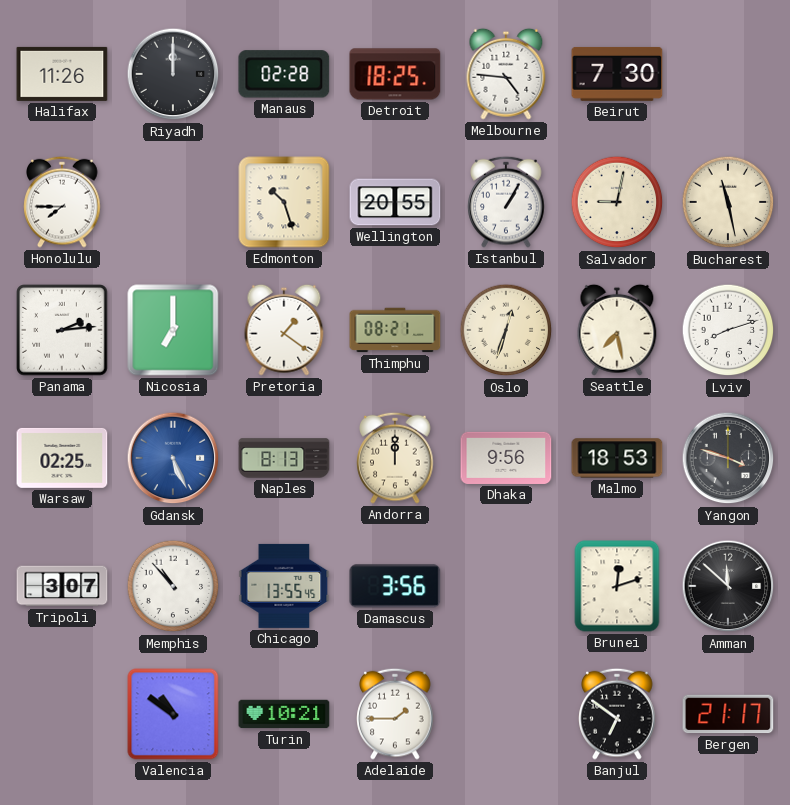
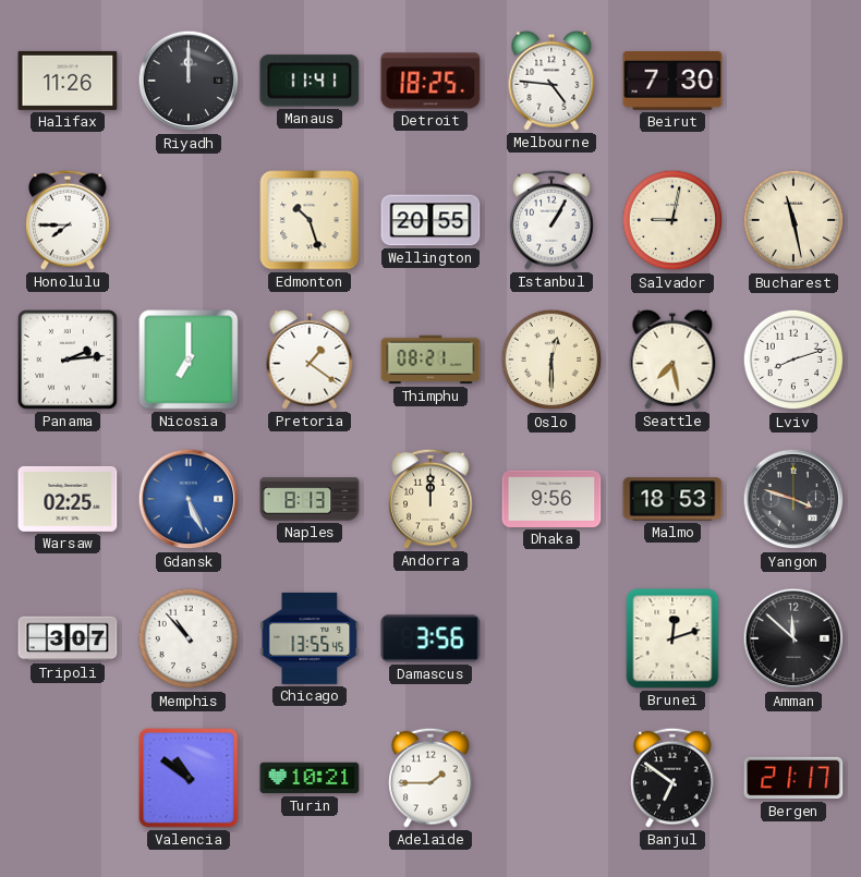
Manaus: 02:28 -> 11:41
Oslo: 12:33 -> 12:30
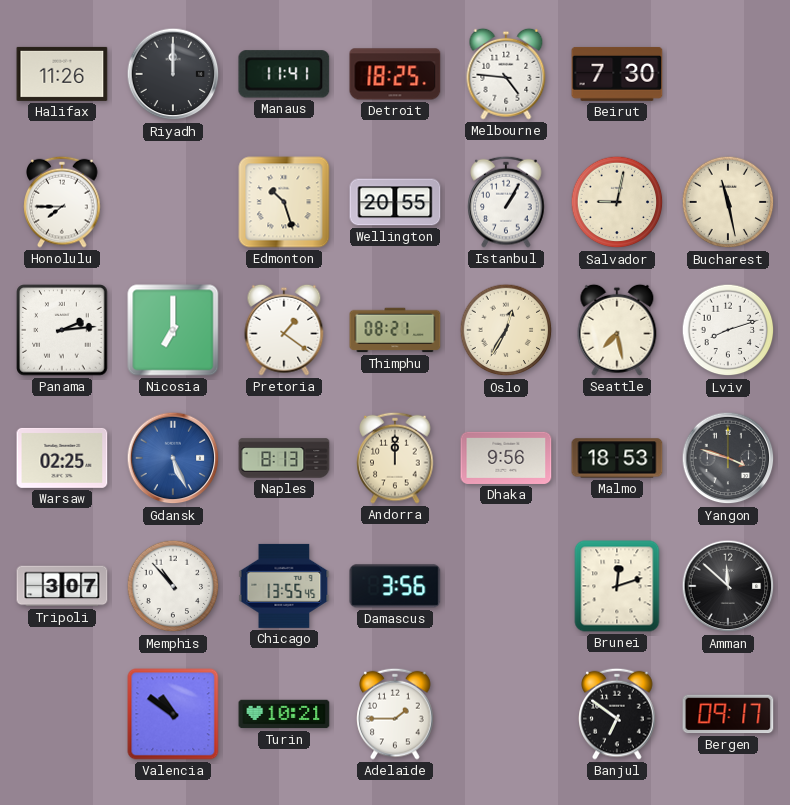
Oslo: 12:30 -> 12:35
Bergen: 21:17 -> 09:17
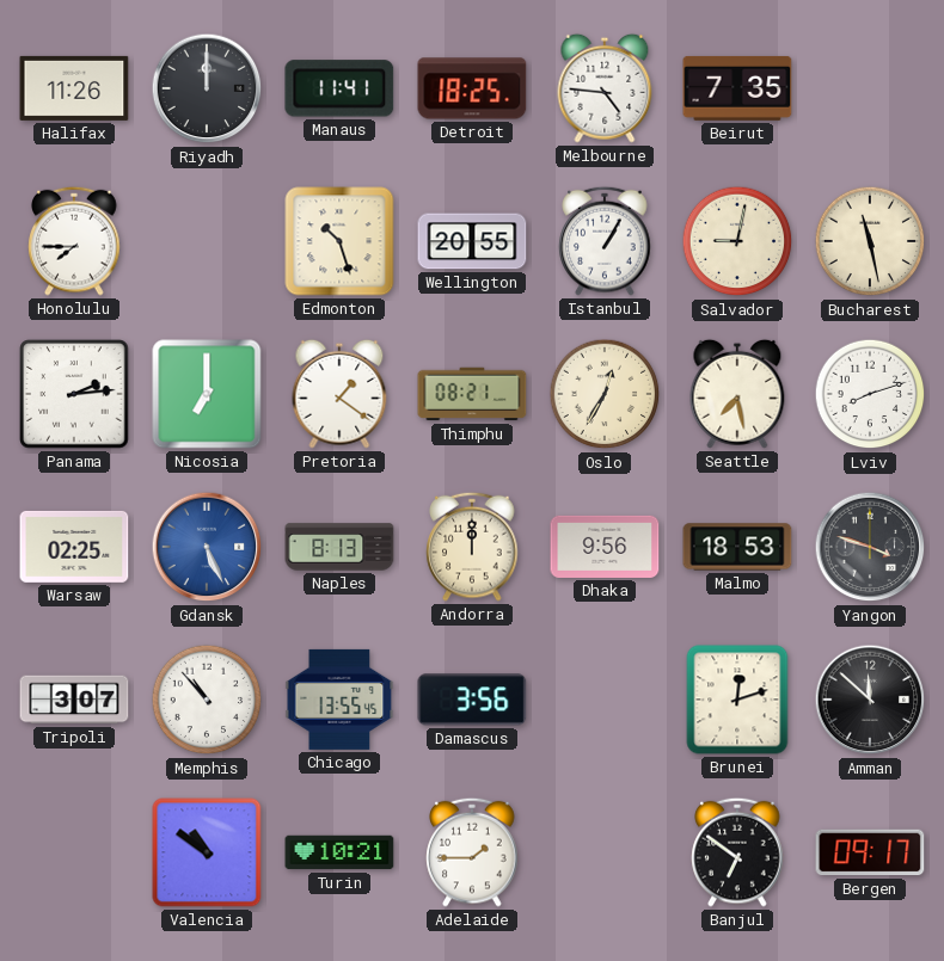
Beirut: 7:30 -> 7:35
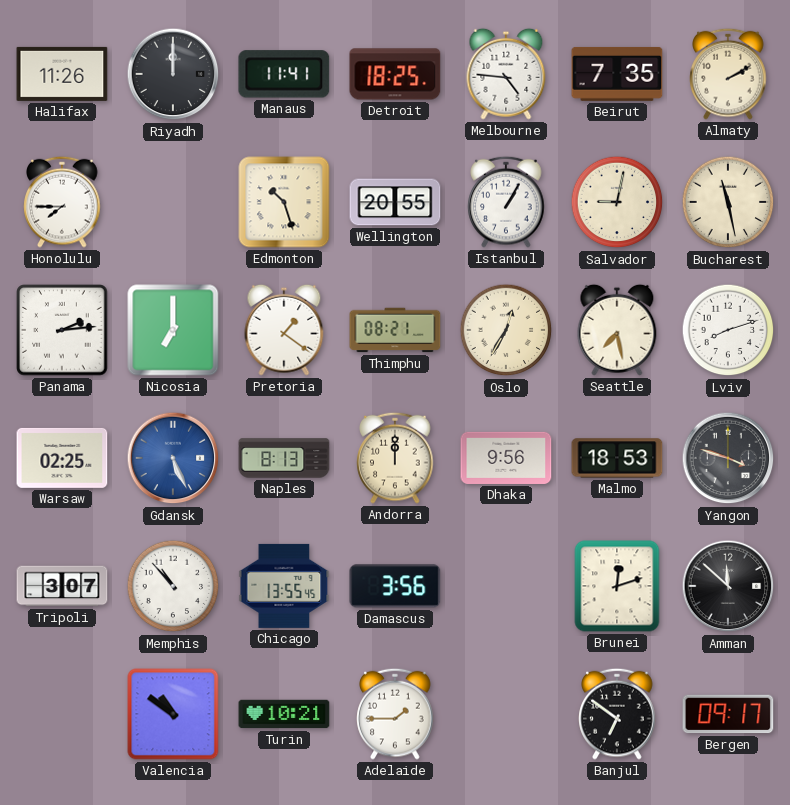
Almaty: none -> 2:10
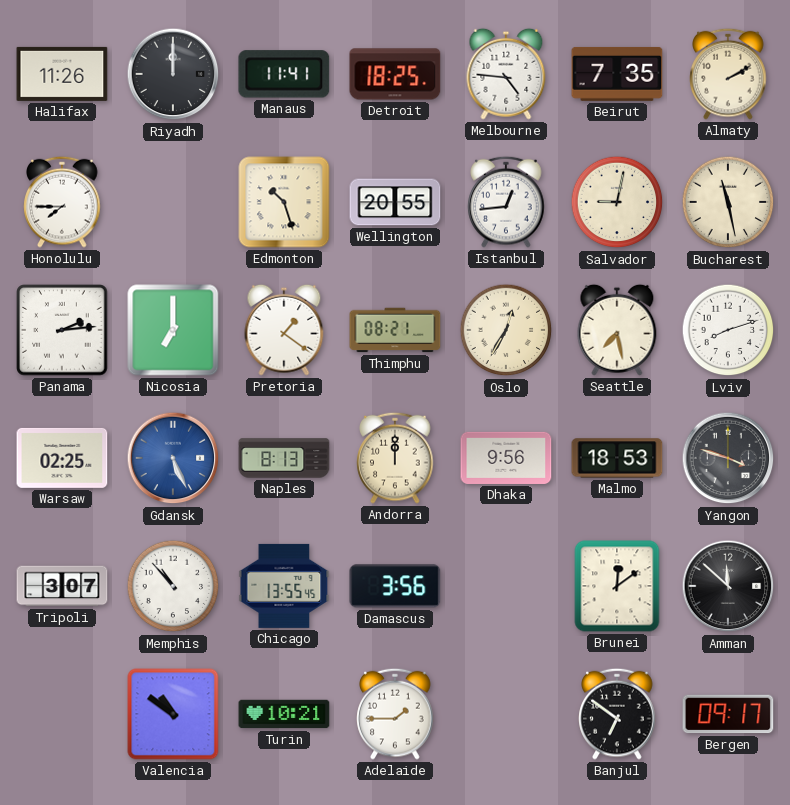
Istanbul: 1:05 -> 12:44
Brunei: 12:12 -> 12:09
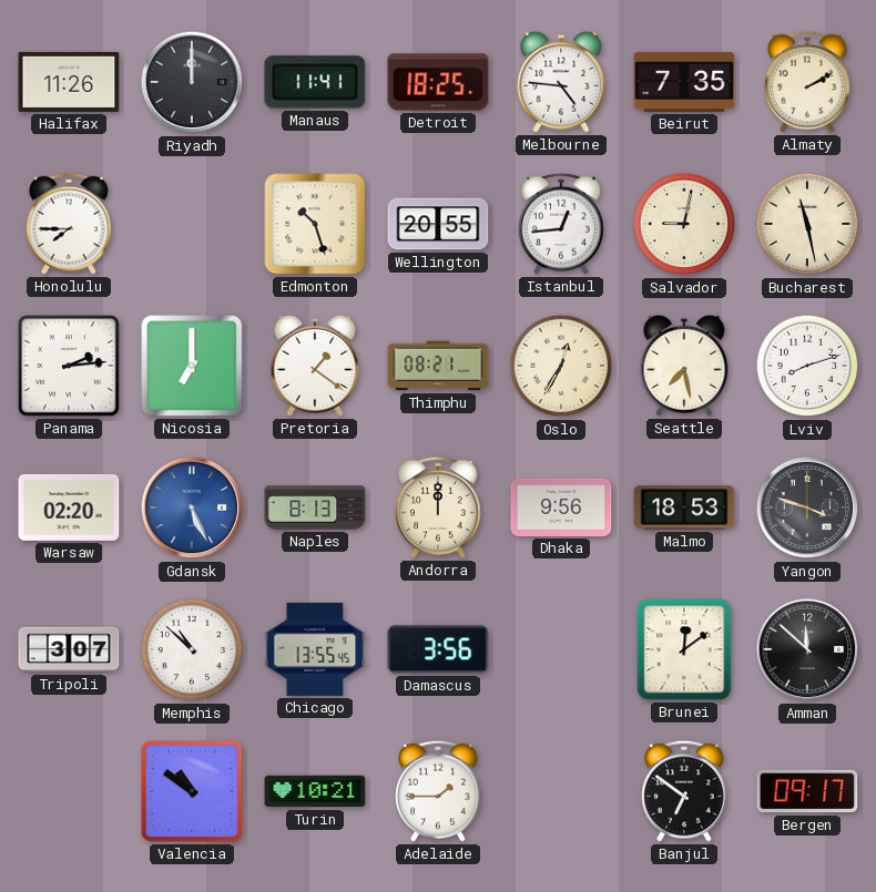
Warsaw: 02:25 -> 02:20
Memphis: 10:53 -> 10:52
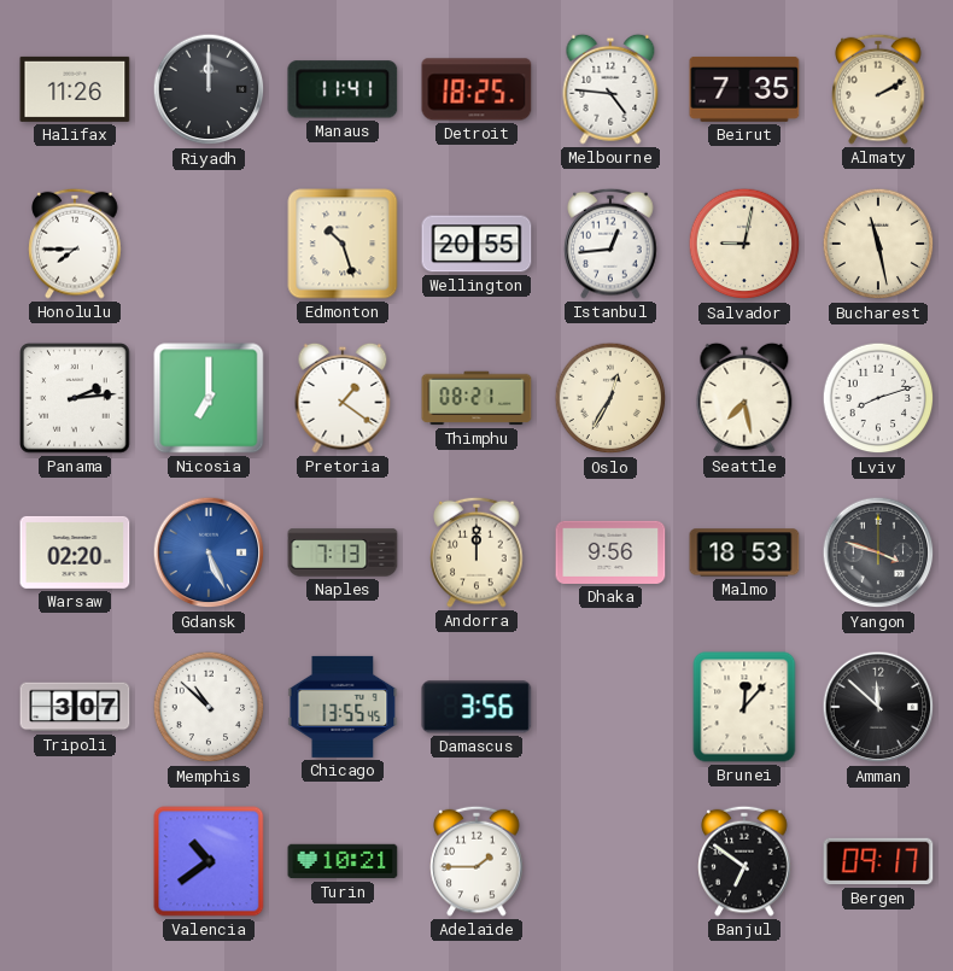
Naples: 8:13 -> 7:13
Brunei: 12:09 -> 12:07
Valencia: 10:51 -> 10:39
